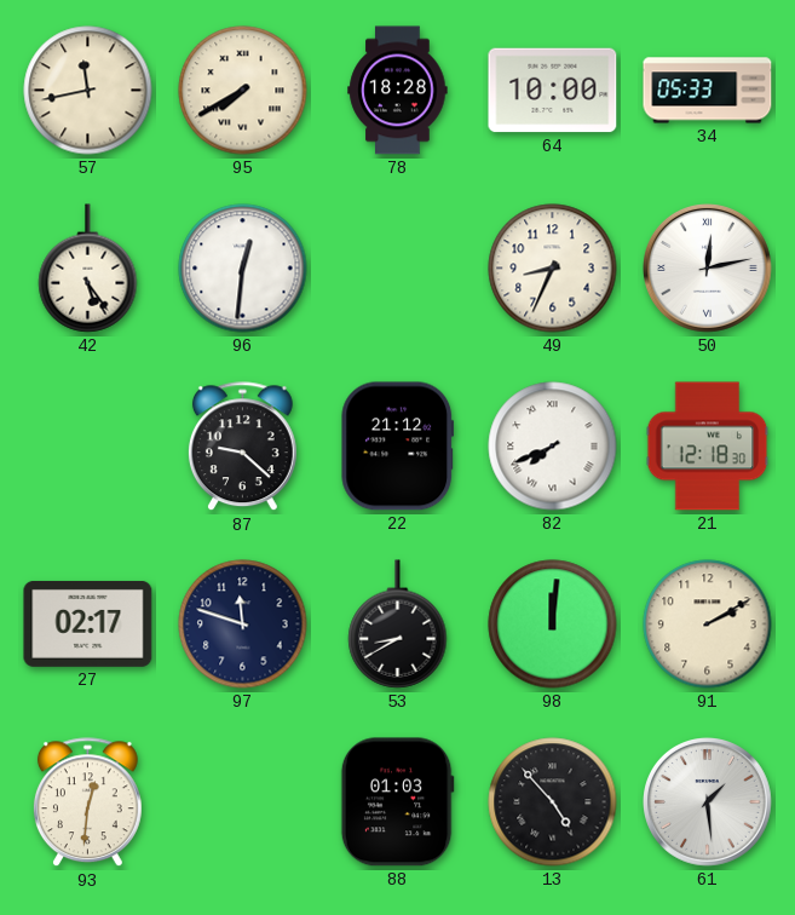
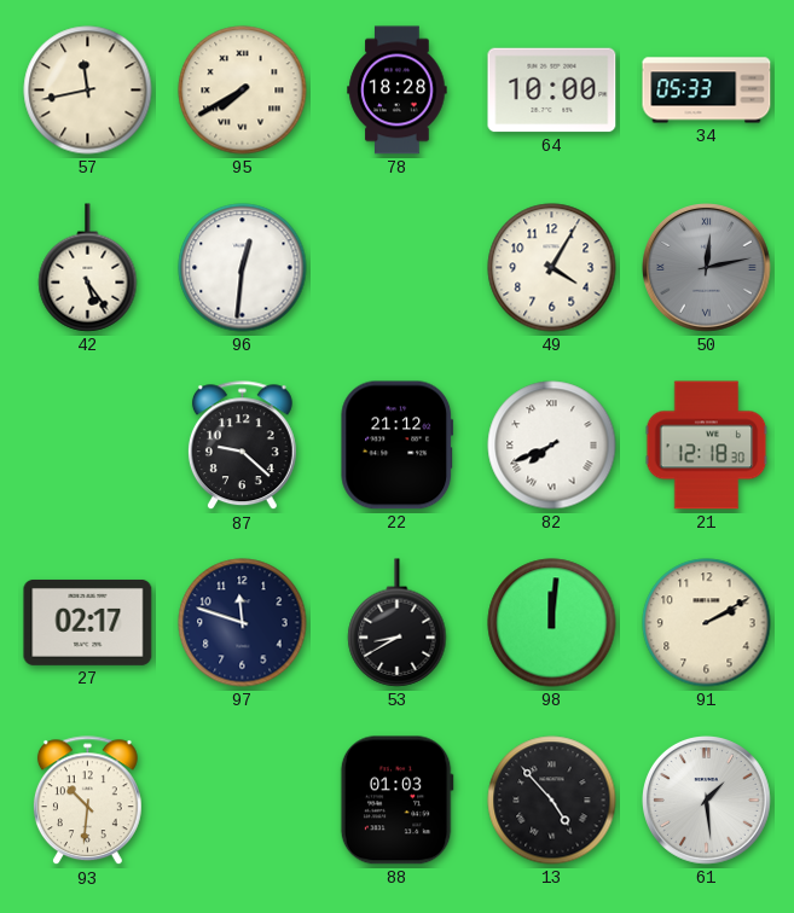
49: 8:34 -> 4:05
50 dial: white -> grey
93: 12:31 -> 10:31
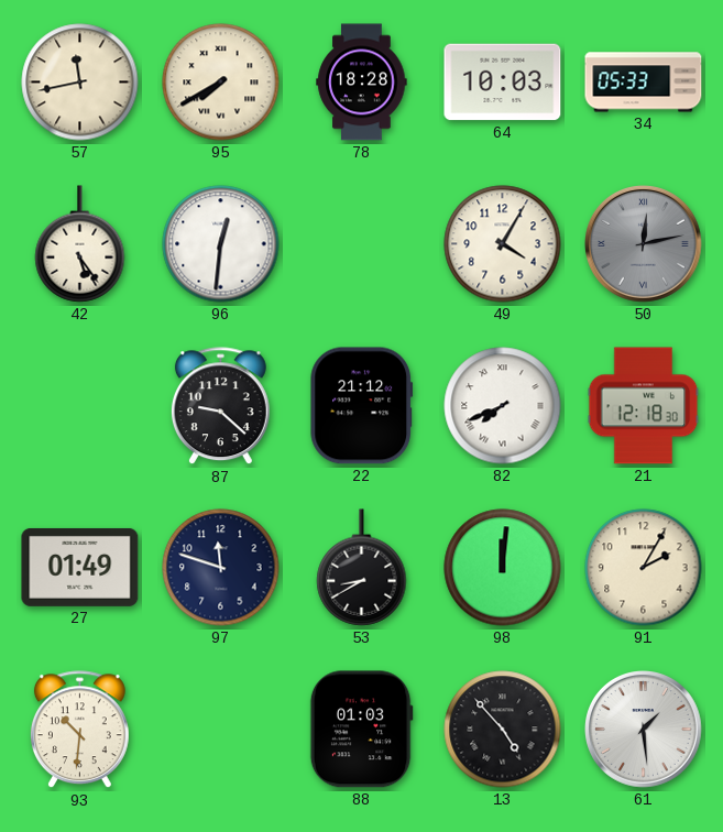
64: 10:00 -> 10:03
27: 02:17 -> 01:49
91: 2:10 -> 2:05
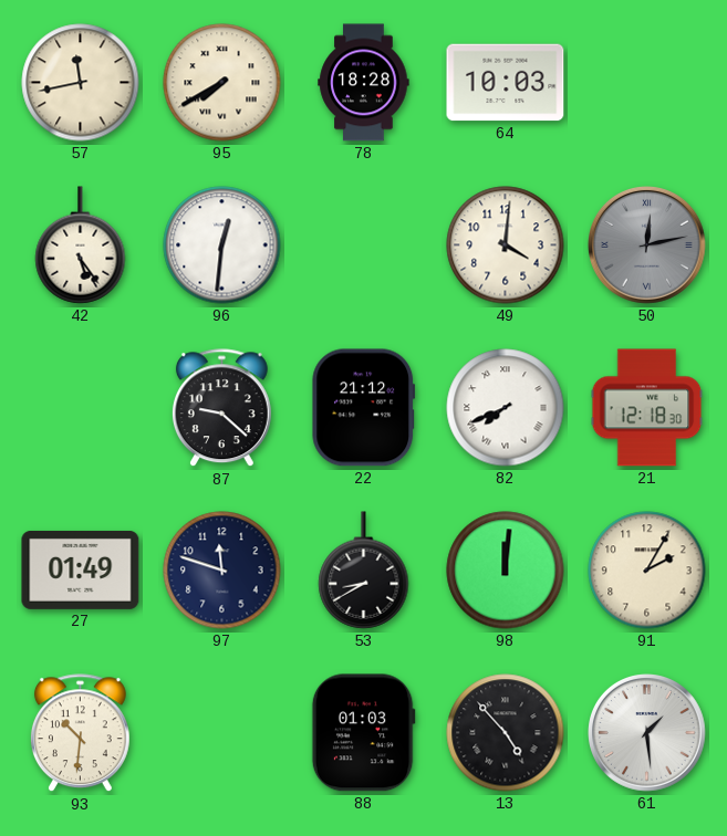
34: 05:33 -> none
49: 4:05 -> 4:01
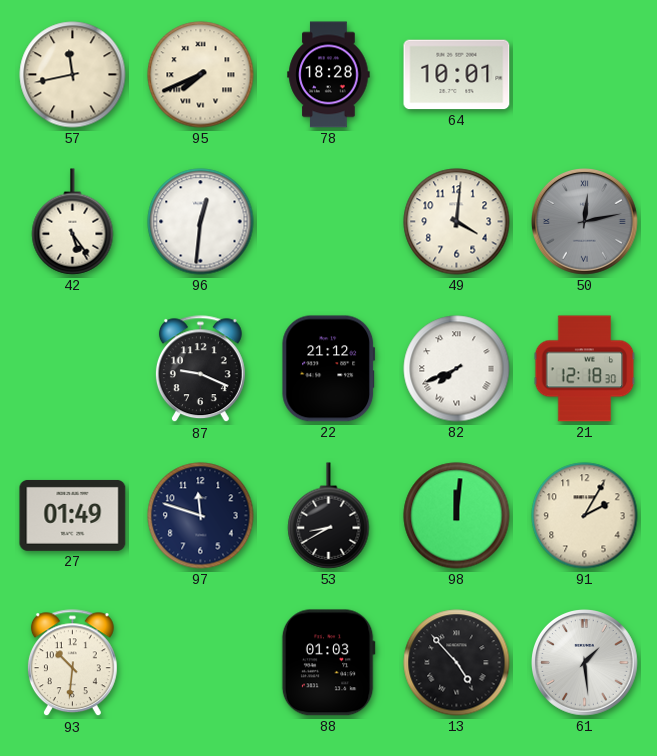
95: 7:40 -> 7:41
64: 10:03 -> 10:01
87: 9:22 -> 9:19
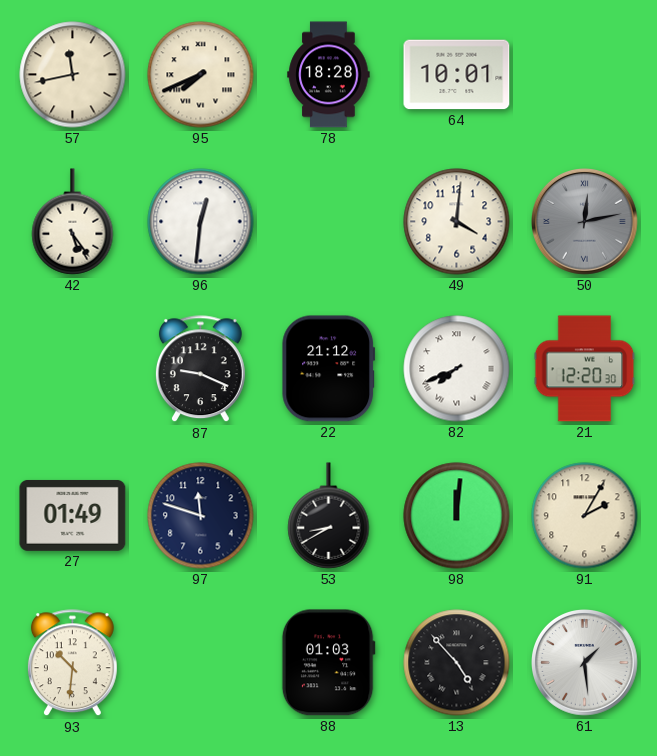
21: 12:18 -> 12:20
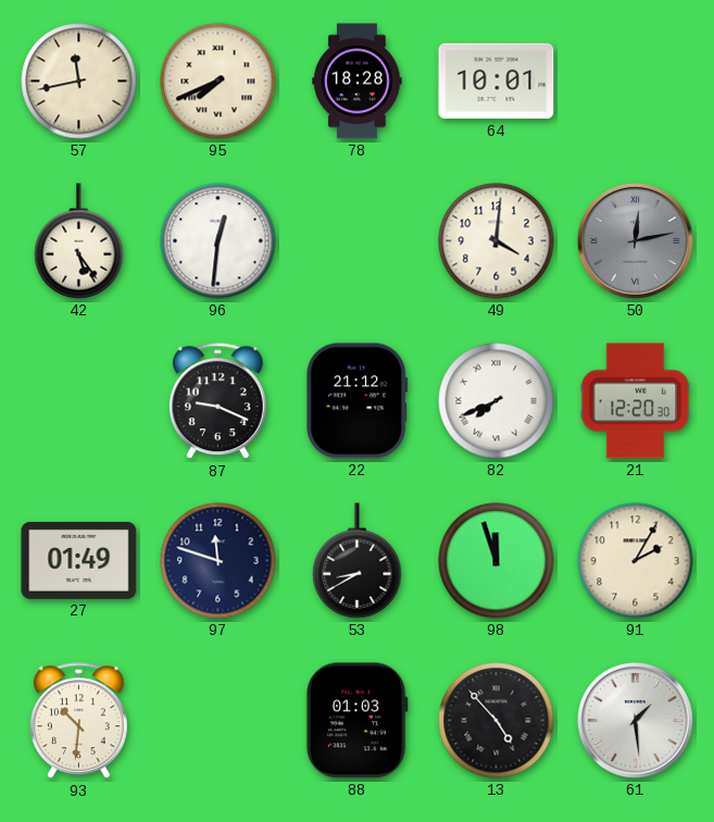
98: 12:01 -> 11:57
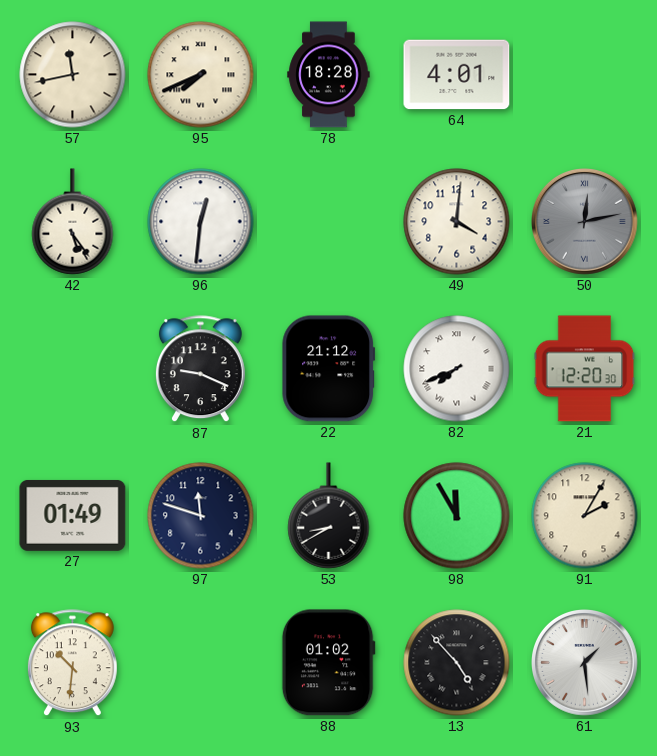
64: 10:01 -> 4:01
98: 11:57 -> 11:55
88: 01:03 -> 01:02
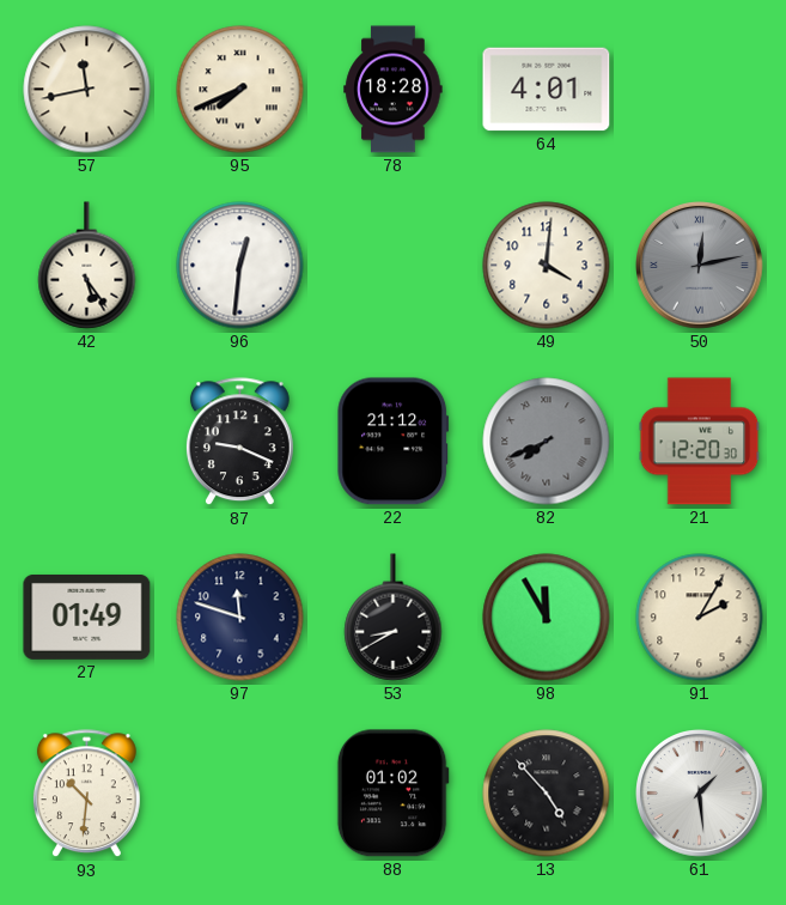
82 dial: white -> grey
